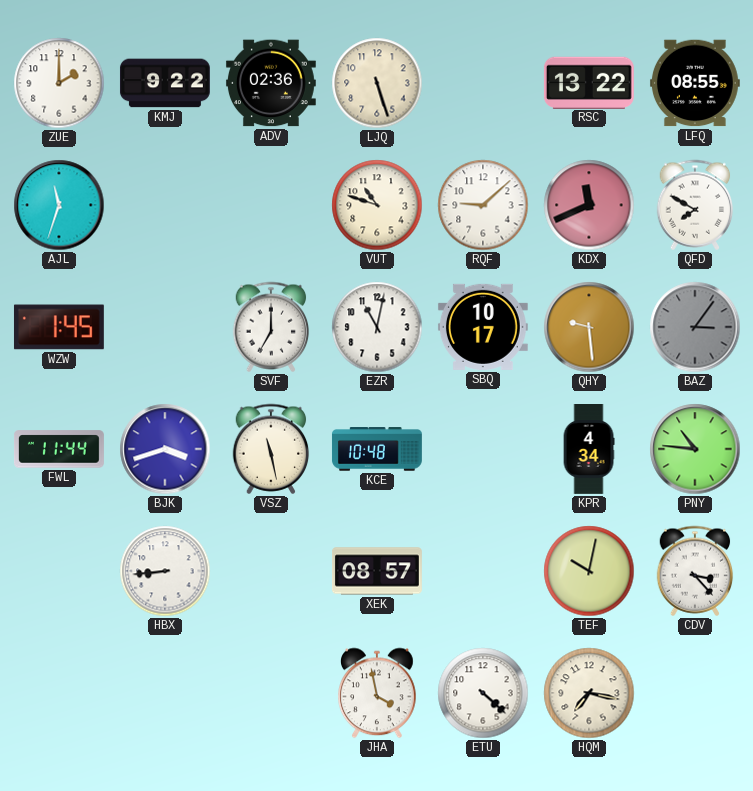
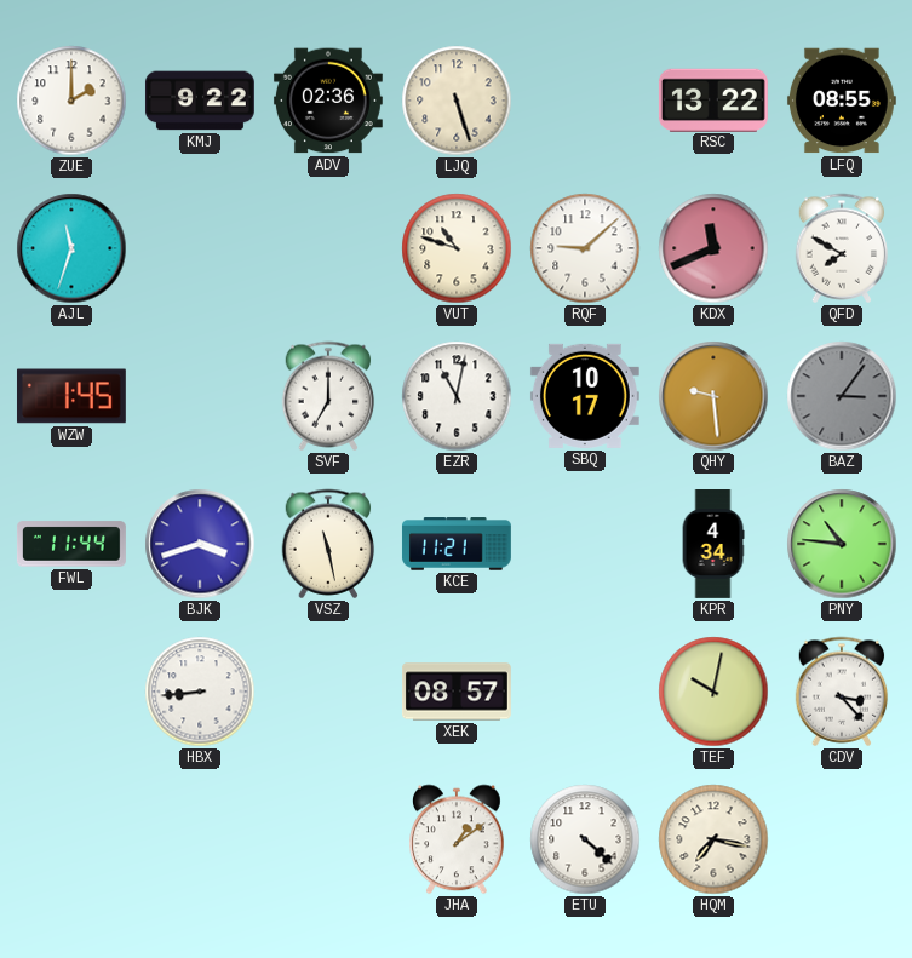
KCE: 10:48 -> 11:21
JHA: 3:58 -> 1:09
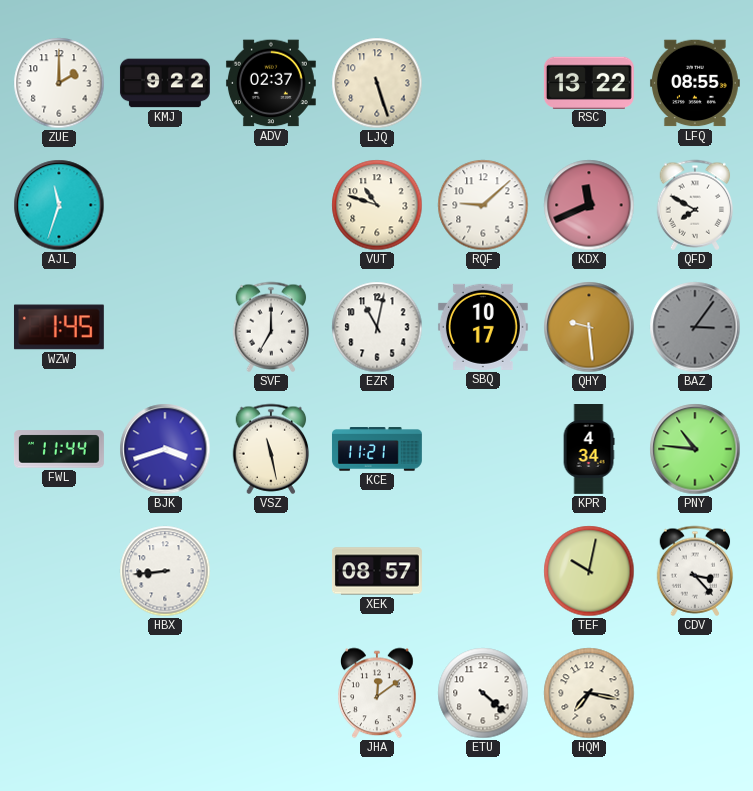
ADV: 02:36 -> 02:37
JHA: 1:09 -> 12:09
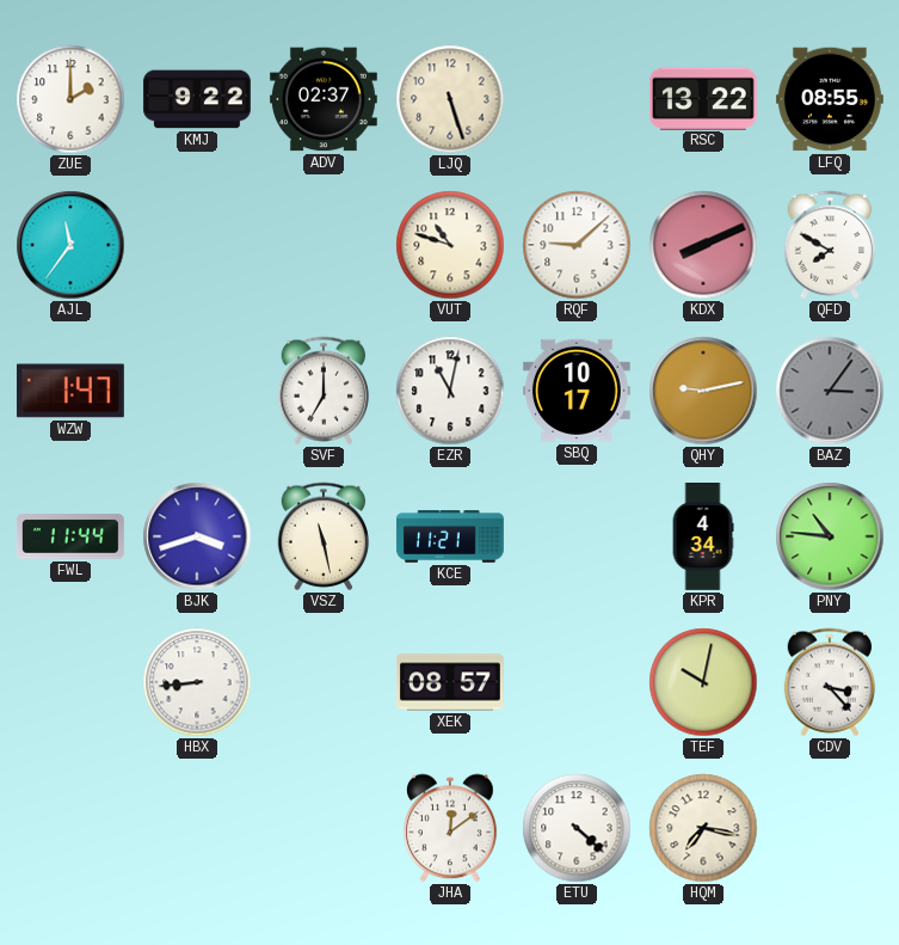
AJL: 11:33 -> 11:36
KDX: 11:41 -> 8:11
WZW: 1:45 -> 1:47
QHY: 9:29 -> 9:13
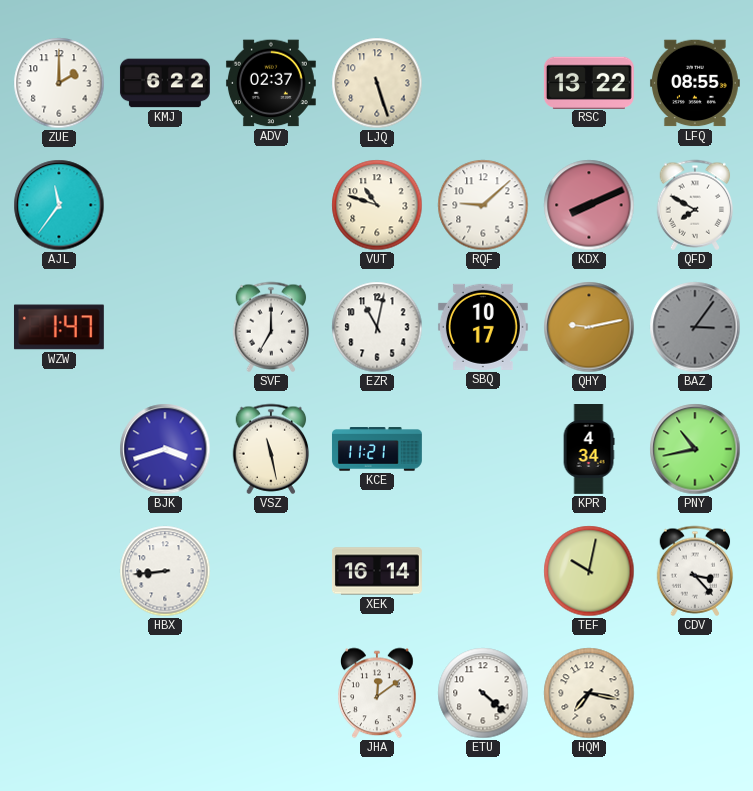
KMJ: 9:22 -> 6:22
FWL: 11:44 -> none
PNY: 10:46 -> 10:43
XEK: 08:57 -> 16:14
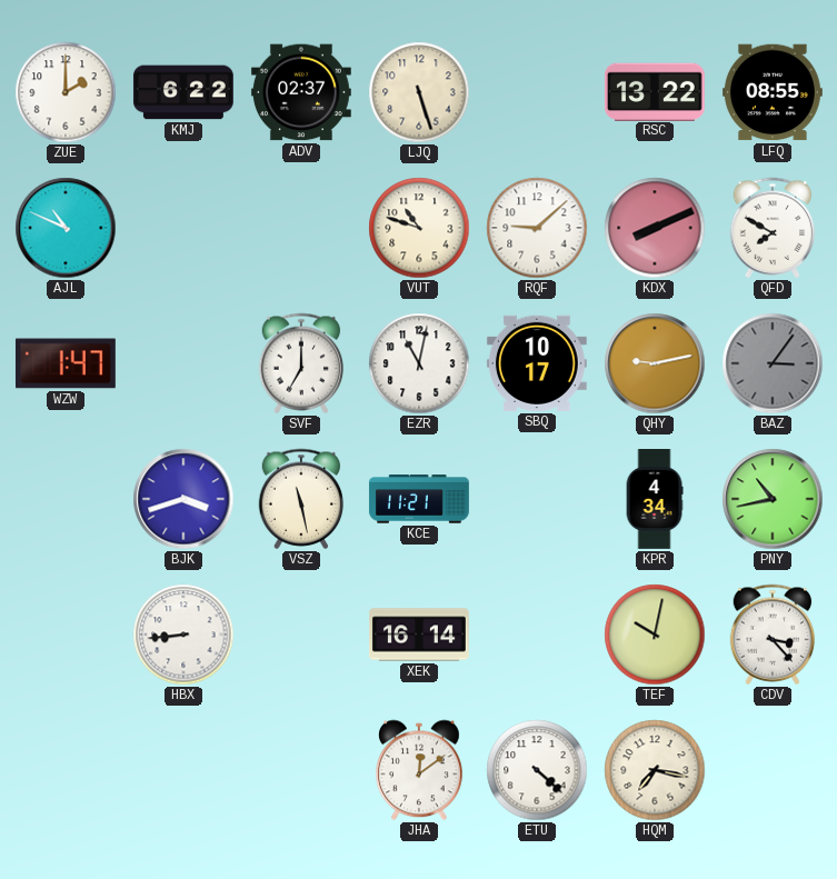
AJL: 11:36 -> 10:49
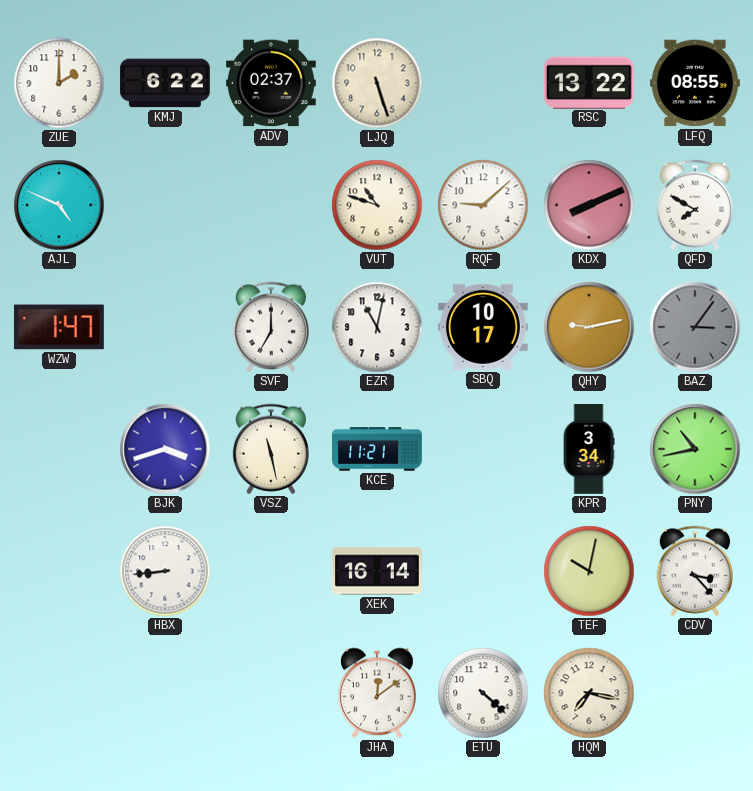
AJL: 10:49 -> 4:49
KPR: 4:34 -> 3:34
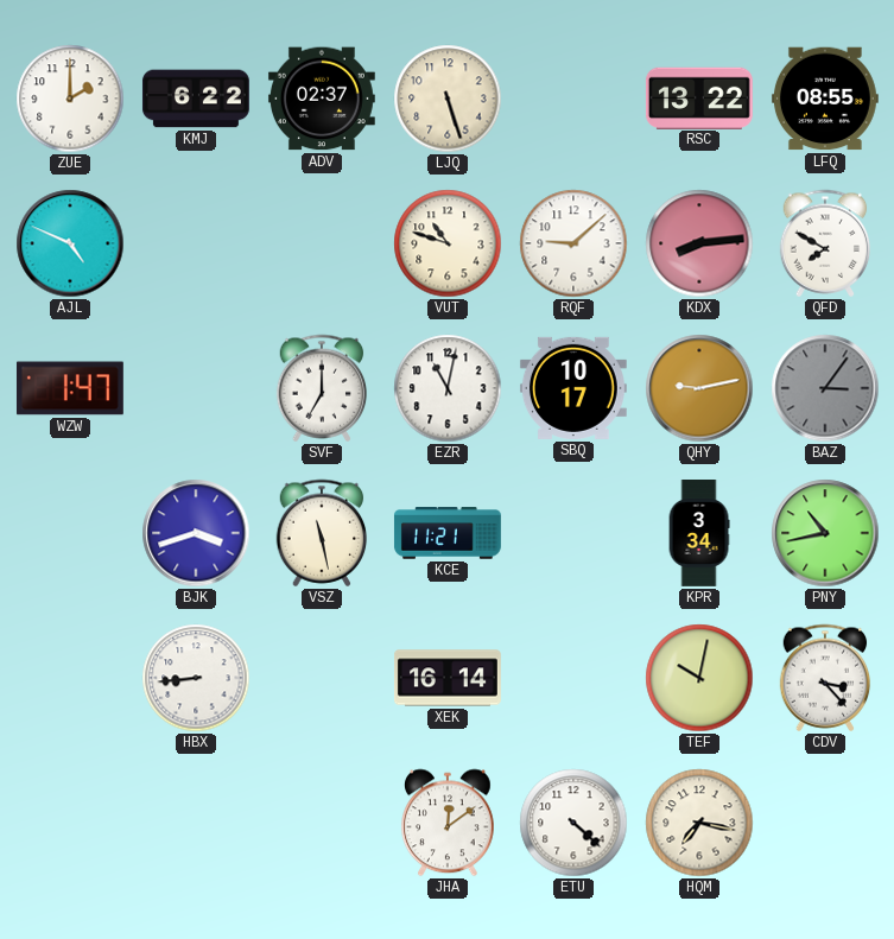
KDX: 8:11 -> 8:14
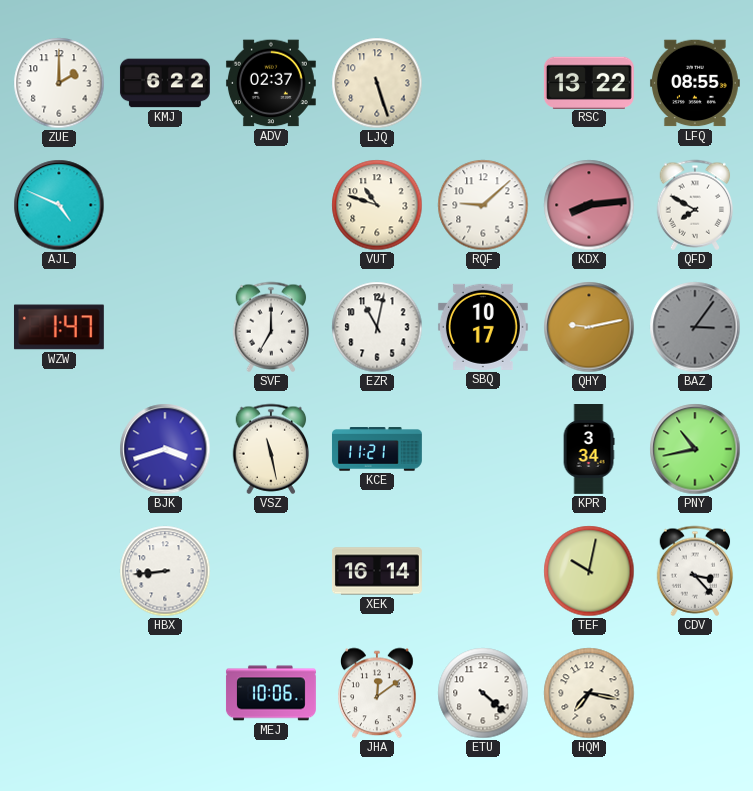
MEJ: none -> 10:06
